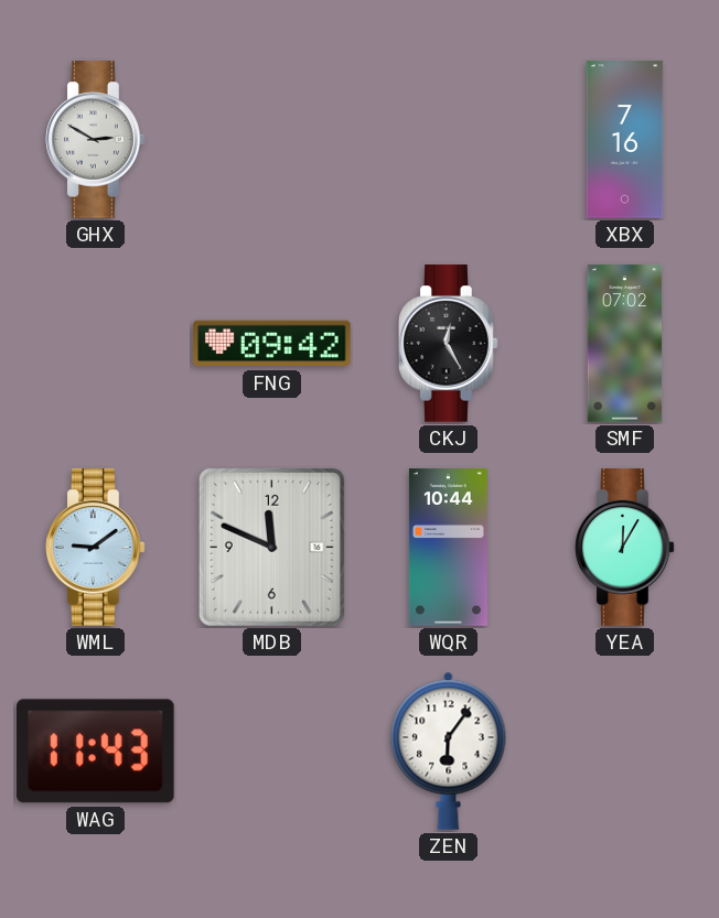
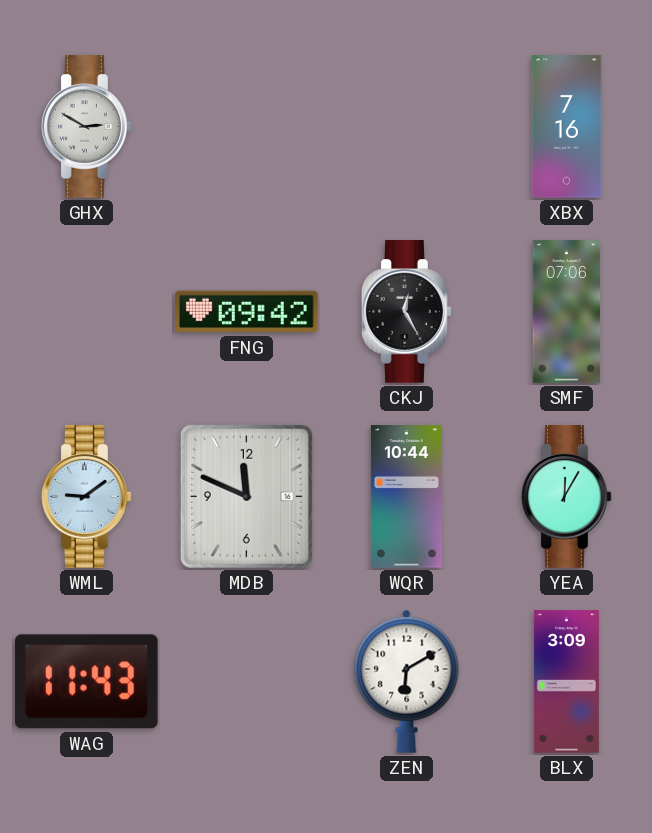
SMF: 07:02 -> 07:06
ZEN: 6:06 -> 6:10
BLX: none -> 3:09
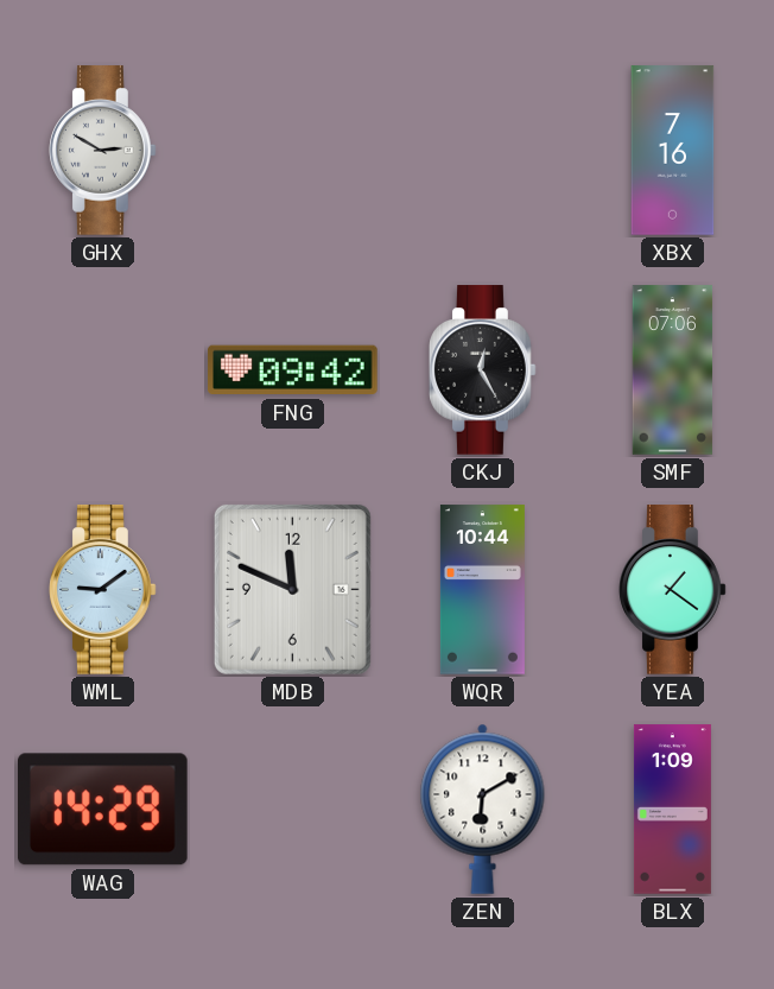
YEA: 12:05 -> 1:21
WAG: 11:43 -> 14:29
BLX: 3:09 -> 1:09
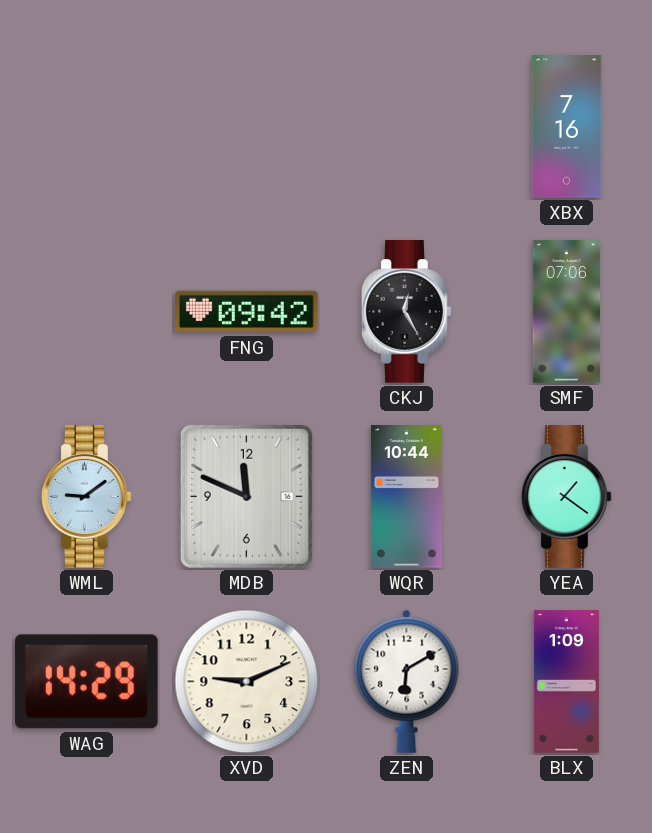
GHX: 2:50 -> none
XVD: none -> 9:11
